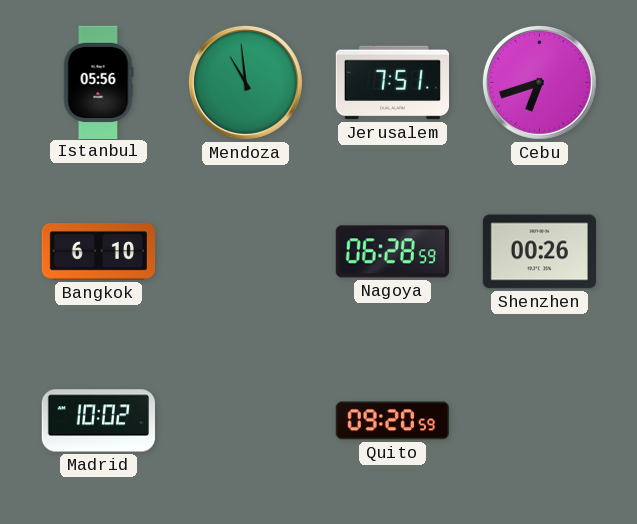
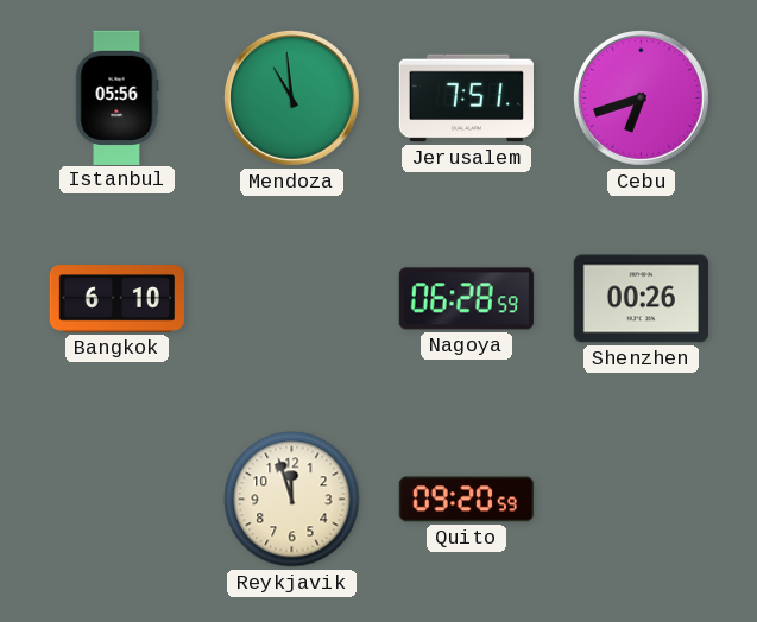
Madrid: 10:02 -> none
Reykjavik: none -> 11:57
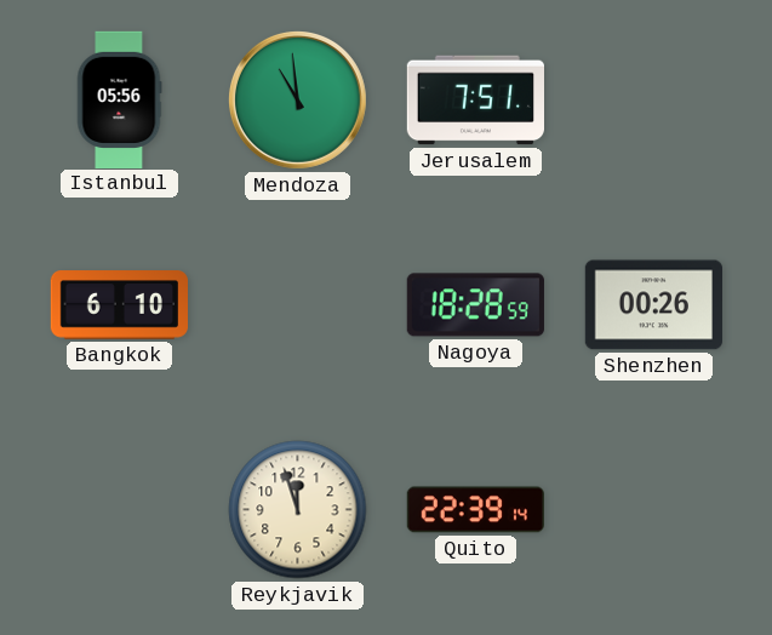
Cebu: 6:42 -> none
Nagoya: 06:28 -> 18:28
Quito: 09:20 -> 22:39
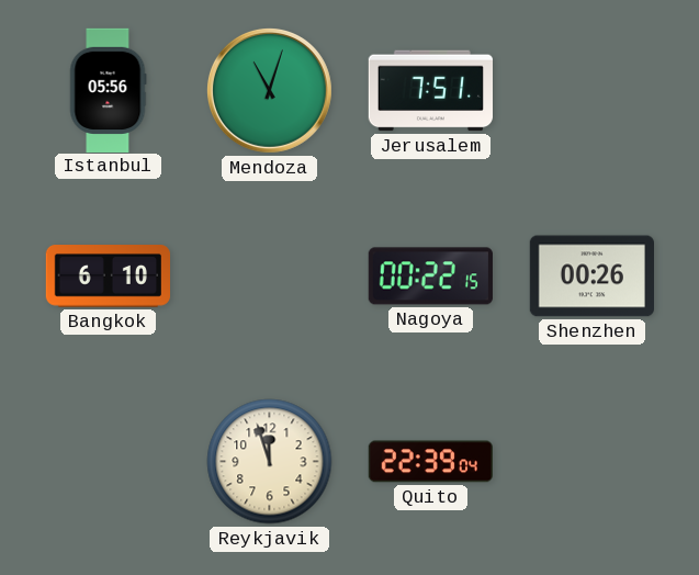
Mendoza: 10:59 -> 11:03
Nagoya: 18:28 -> 00:22
Quito: 22:39:14 -> 22:39:04
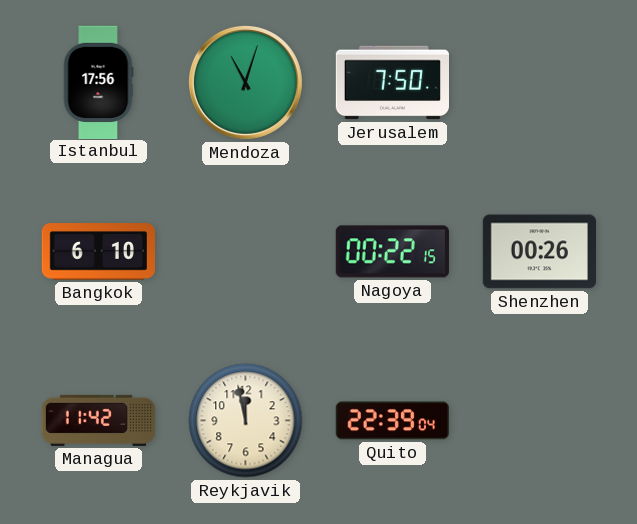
Istanbul: 05:56 -> 17:56
Jerusalem: 7:51 -> 7:50
Managua: none -> 11:42
Reykjavik: 11:57 -> 11:58
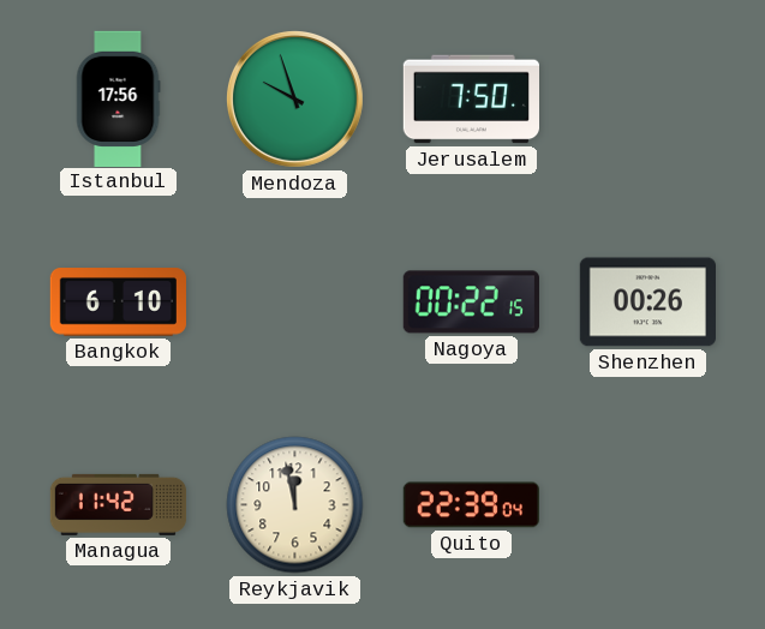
Mendoza: 11:03 -> 9:57
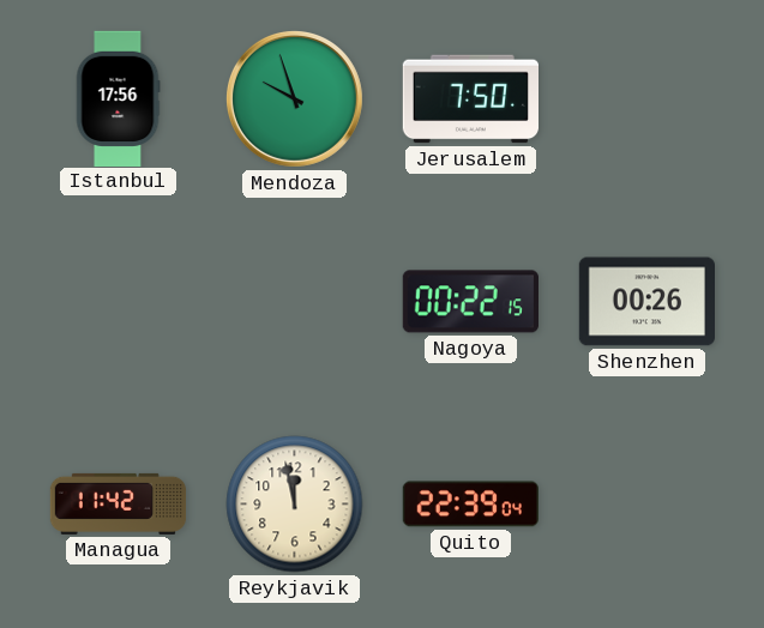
Bangkok: 6:10 -> none
